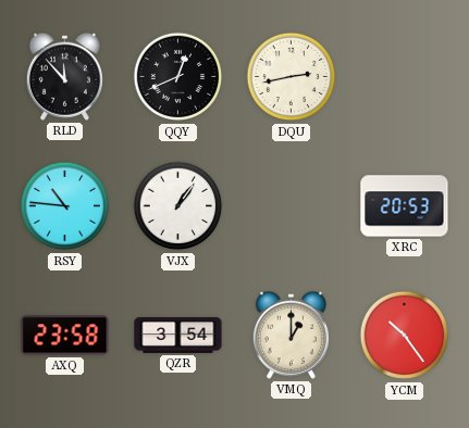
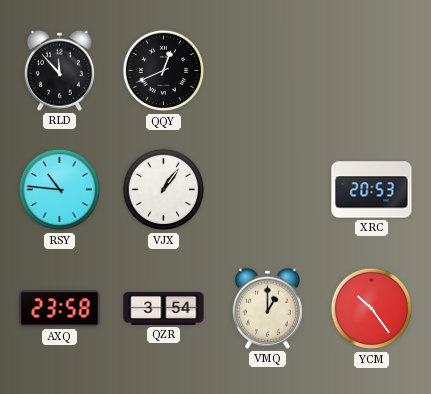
DQU: 2:43 -> none
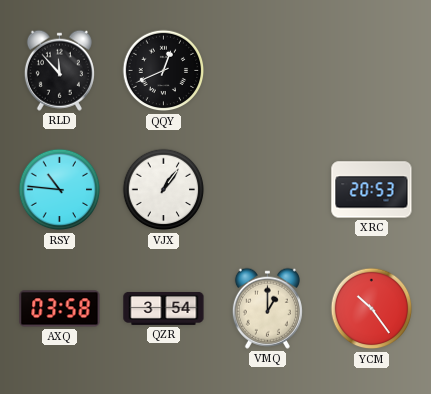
AXQ: 23:58 -> 03:58
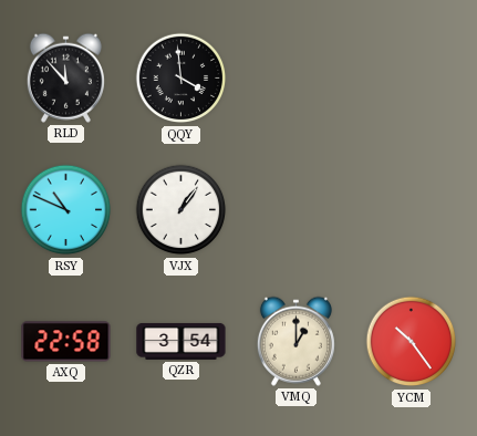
QQY: 12:41 -> 3:59
RSY: 10:46 -> 10:49
XRC: 20:53 -> none
AXQ: 03:58 -> 22:58
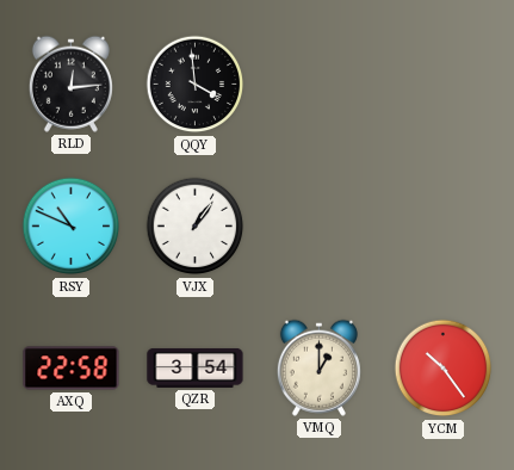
RLD: 11:53 -> 12:14
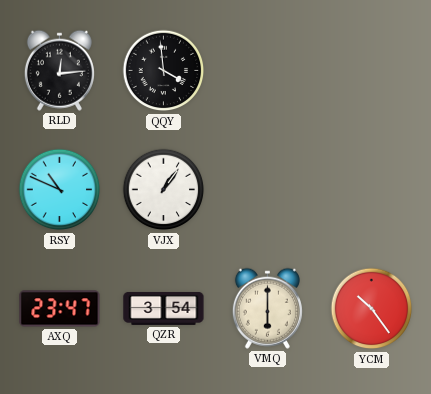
AXQ: 22:58 -> 23:47
VMQ: 1:00 -> 6:00
